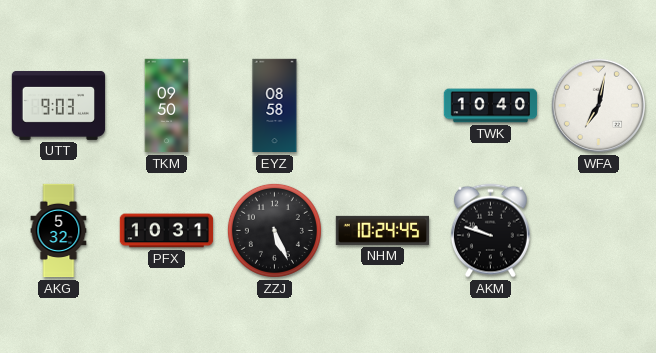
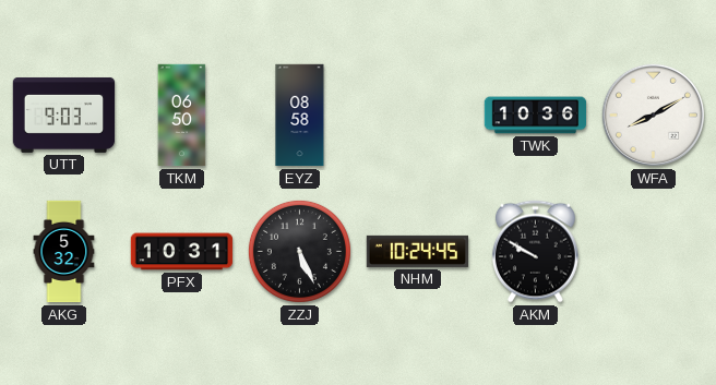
TKM: 09:50 -> 06:50
TWK: 10:40 -> 10:36
WFA: 7:02 -> 8:10
AKM: 9:48 -> 9:50
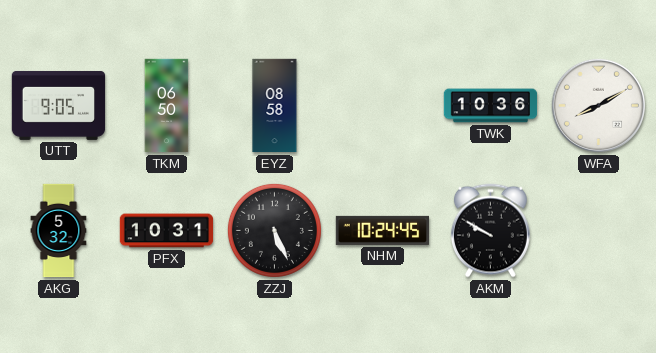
UTT: 9:03 -> 9:05
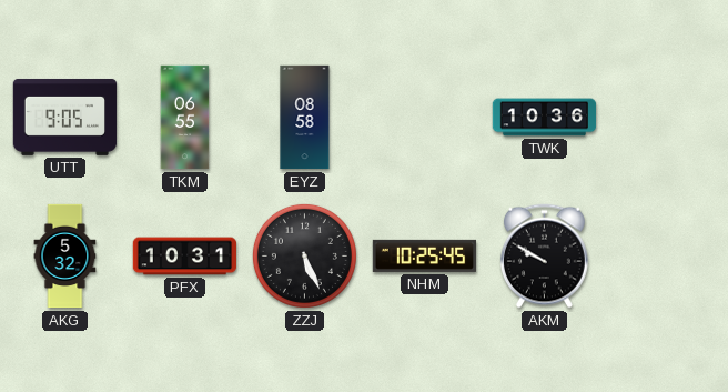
TKM: 06:50 -> 06:55
WFA: 8:10 -> none
NHM: 10:24 -> 10:25
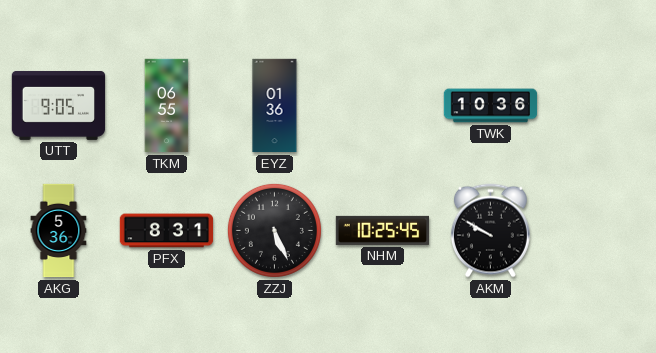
EYZ: 08:58 -> 01:36
AKG: 5:32 -> 5:36
PFX: 10:31 -> 8:31
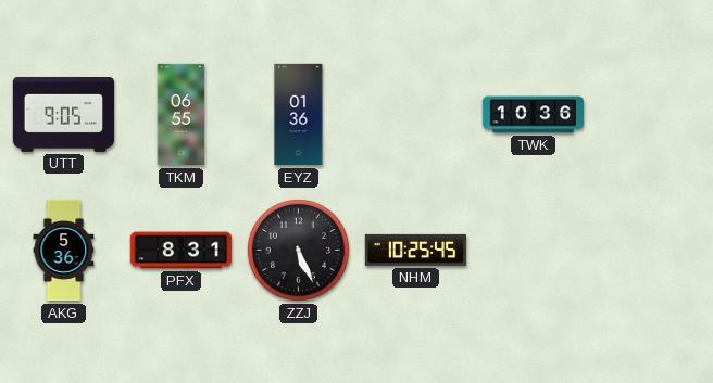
AKM: 9:50 -> none
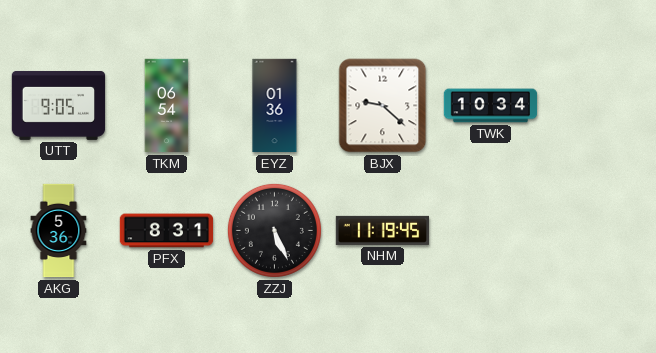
TKM: 06:55 -> 06:54
BJX: none -> 9:22
TWK: 10:36 -> 10:34
NHM: 10:25 -> 11:19
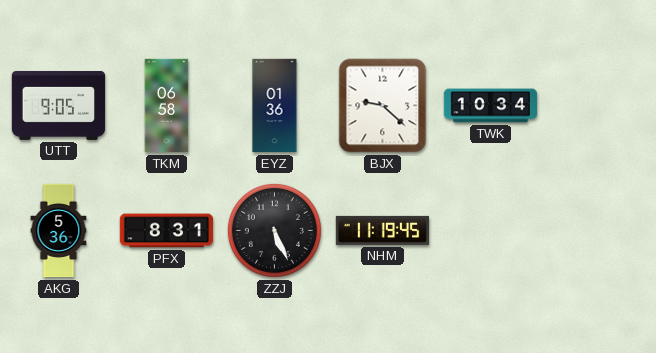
TKM: 06:54 -> 06:58
